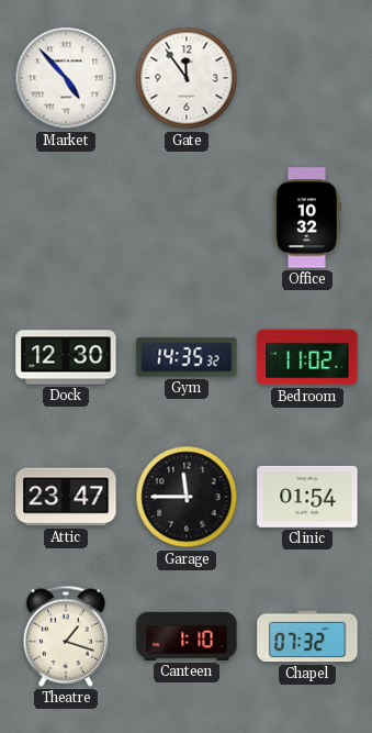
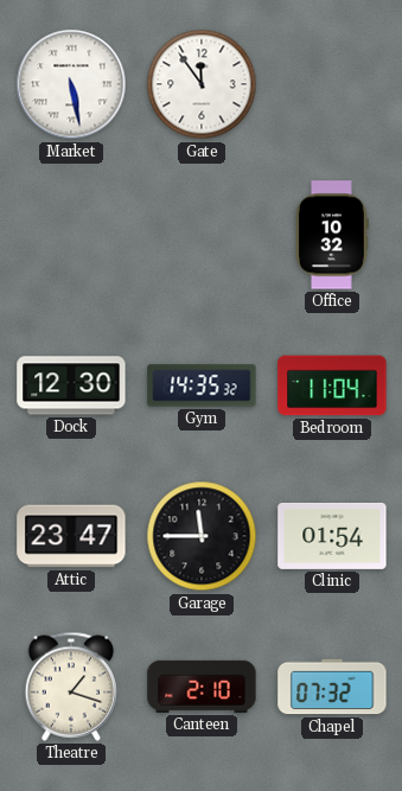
Market: 4:53 -> 5:28
Bedroom: 11:02 -> 11:04
Canteen: 1:10 -> 2:10
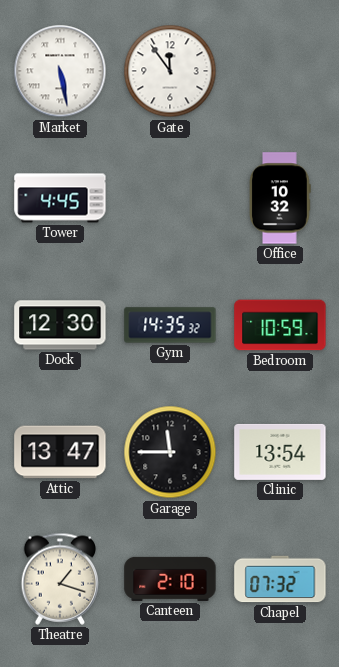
Tower: none -> 4:45
Bedroom: 11:04 -> 10:59
Attic: 23:47 -> 13:47
Clinic: 01:54 -> 13:54
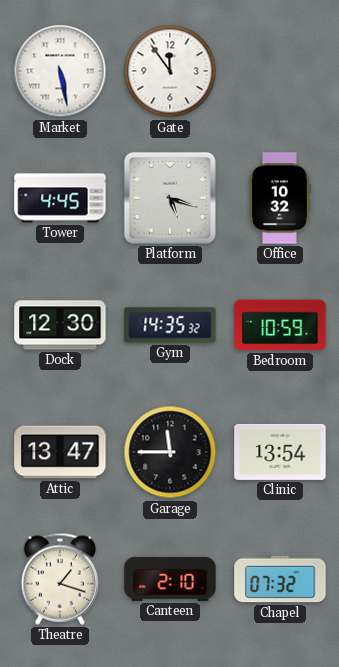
Platform: none -> 5:18
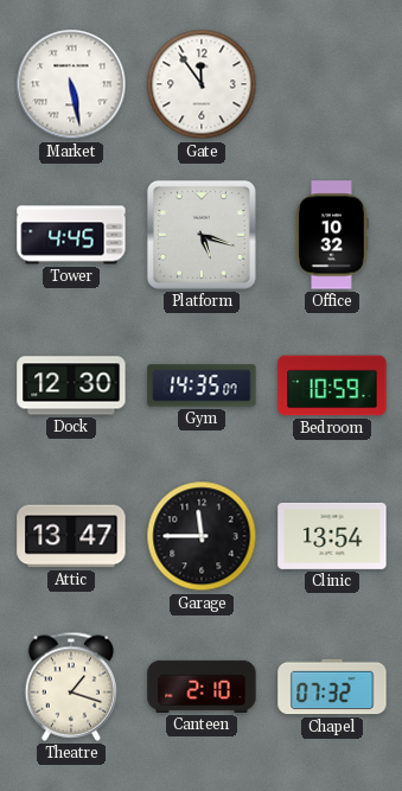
Gym: 14:35:32 -> 14:35:07
